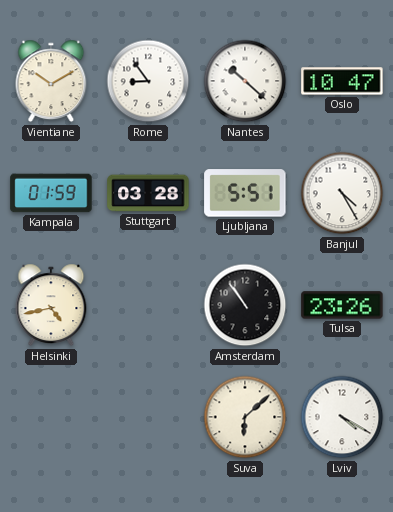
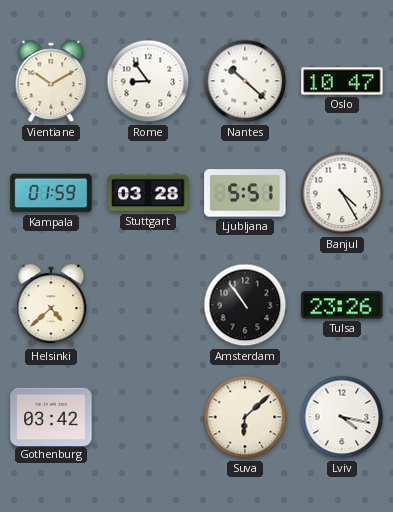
Helsinki: 4:43 -> 4:38
Gothenburg: none -> 03:42
Lviv: 4:20 -> 4:17
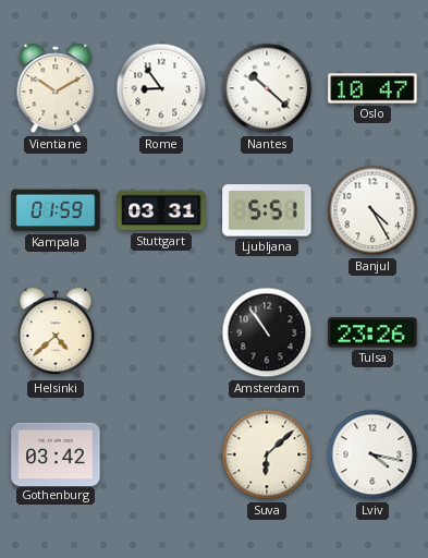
Stuttgart: 03:28 -> 03:31
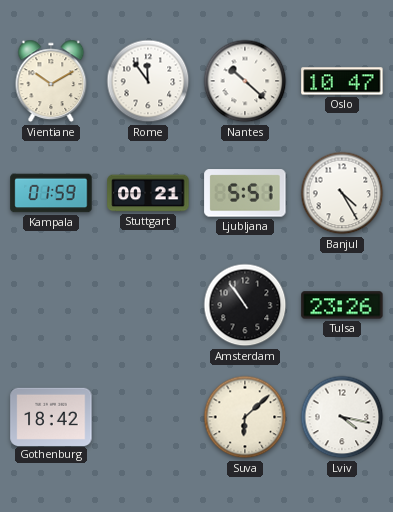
Rome: 8:54 -> 11:54
Stuttgart: 03:31 -> 00:21
Helsinki: 4:38 -> none
Gothenburg: 03:42 -> 18:42
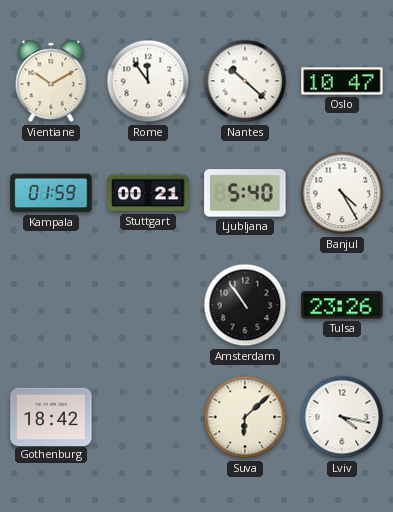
Ljubljana: 5:51 -> 5:40
